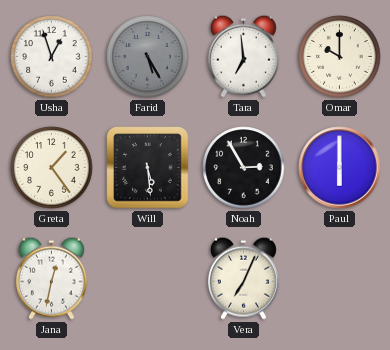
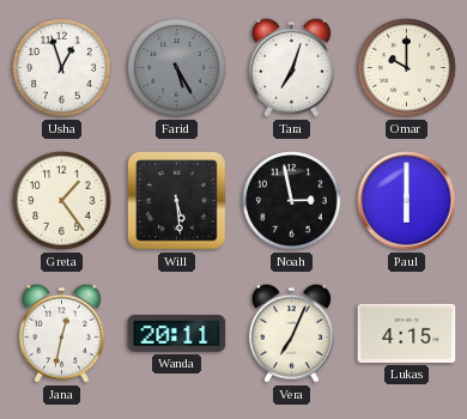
Tara: 6:59 -> 7:03
Noah: 2:55 -> 2:58
Wanda: none -> 20:11
Lukas: none -> 4:15
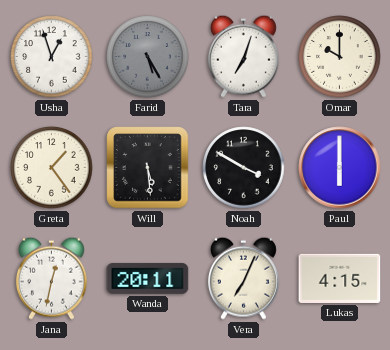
Noah: 2:58 -> 3:50
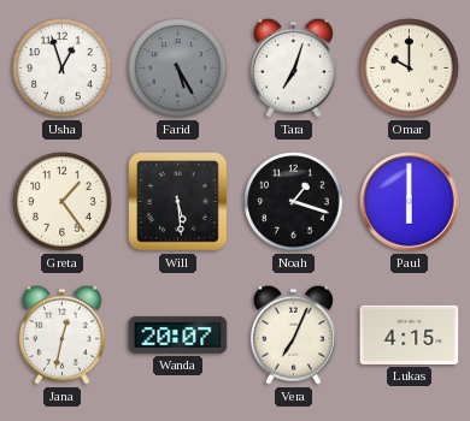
Noah: 3:50 -> 1:18
Wanda: 20:11 -> 20:07
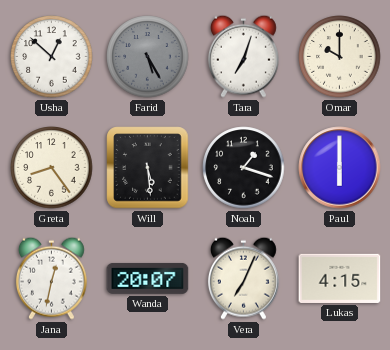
Usha: 12:57 -> 12:52
Greta: 1:24 -> 8:24
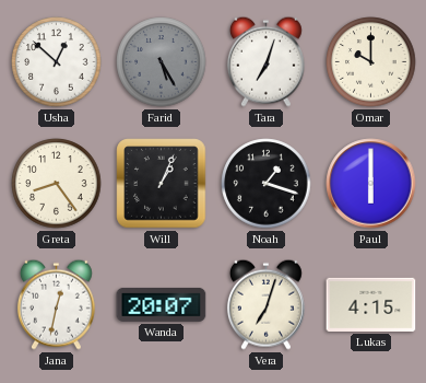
Will: 5:29 -> 1:04
Vera: 7:04 -> 7:03
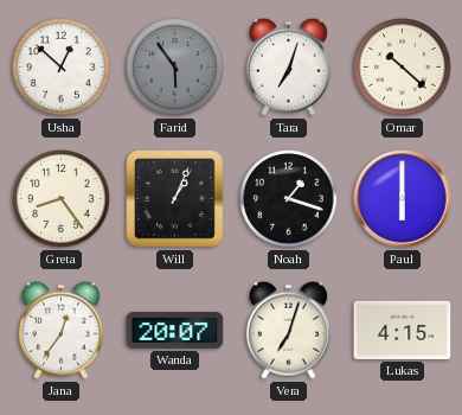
Farid: 5:25 -> 5:54
Omar: 10:00 -> 10:22
Jana: 12:32 -> 12:36
